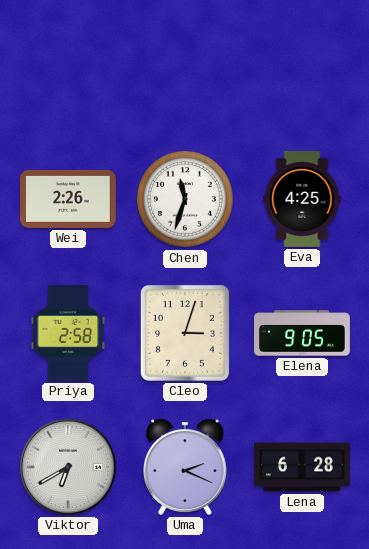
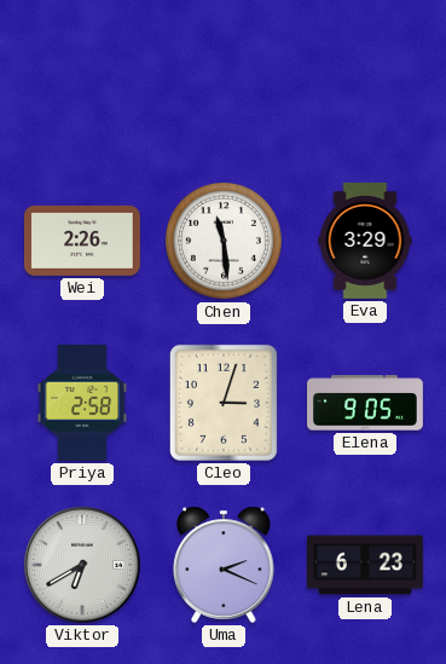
Chen: 11:33 -> 11:29
Eva: 4:25 -> 3:29
Lena: 6:28 -> 6:23
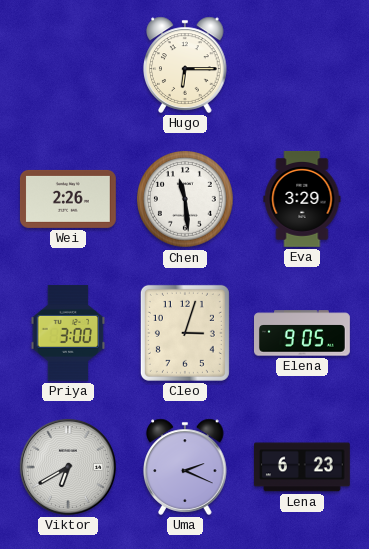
Hugo: none -> 6:15
Priya: 2:58 -> 3:00
